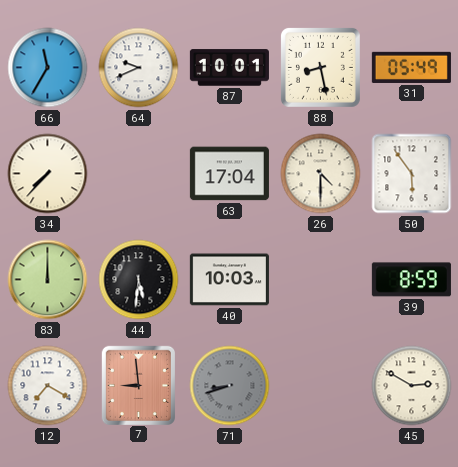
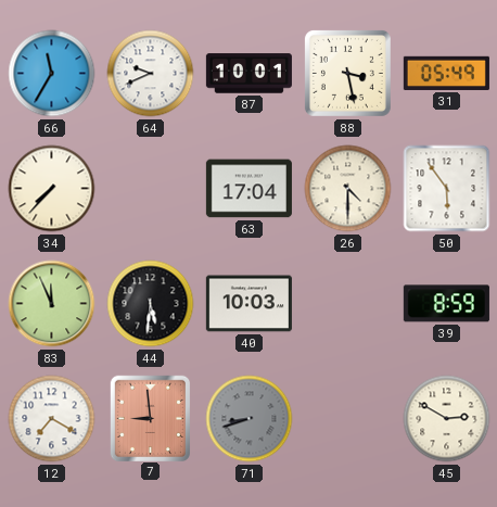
88: 8:28 -> 3:28
83: 12:00 -> 11:56
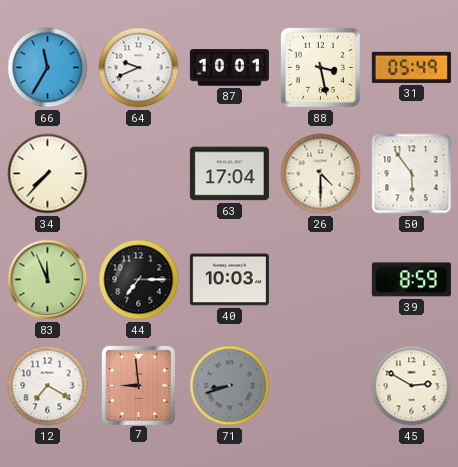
44: 5:31 -> 7:15
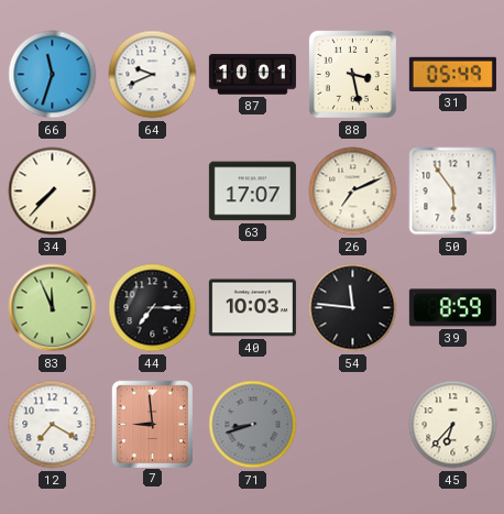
66: 11:35 -> 11:33
63: 17:04 -> 17:07
26: 4:30 -> 7:11
54: none -> 11:46
45: 2:50 -> 6:37
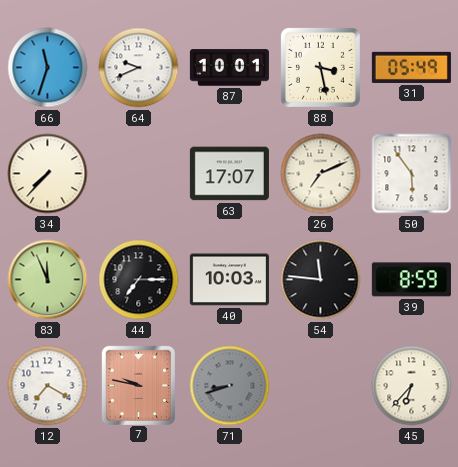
7: 8:59 -> 9:47
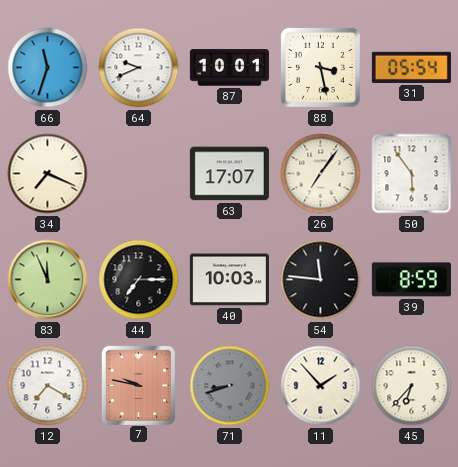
31: 05:49 -> 05:54
34: 7:37 -> 7:19
26: 7:11 -> 7:06
11: none -> 1:53
